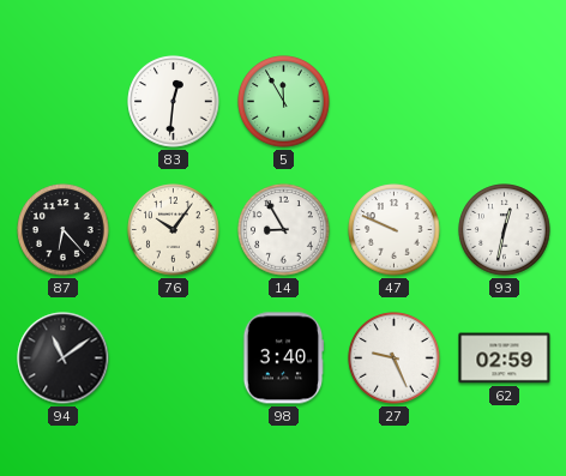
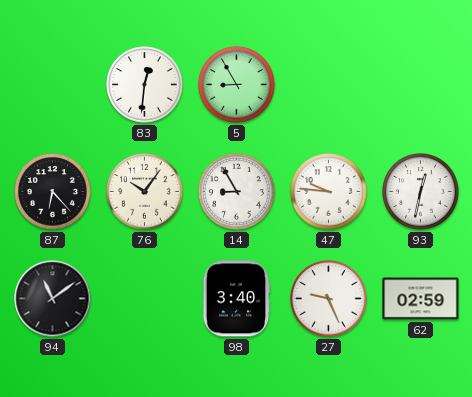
5: 11:55 -> 8:55
47: 9:49 -> 9:46
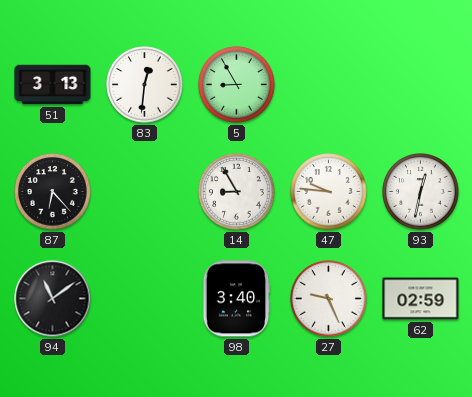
51: none -> 3:13
76: 10:06 -> none
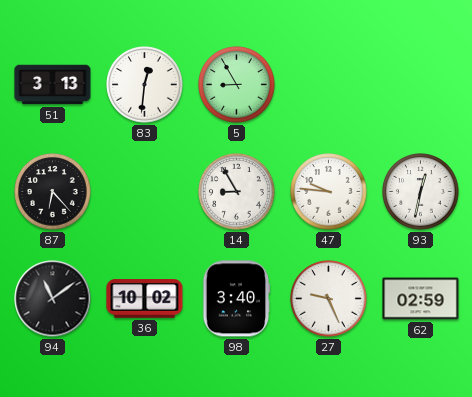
36: none -> 10:02
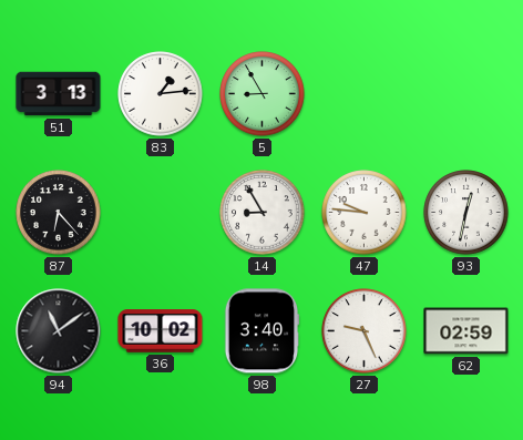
83: 12:31 -> 1:14
